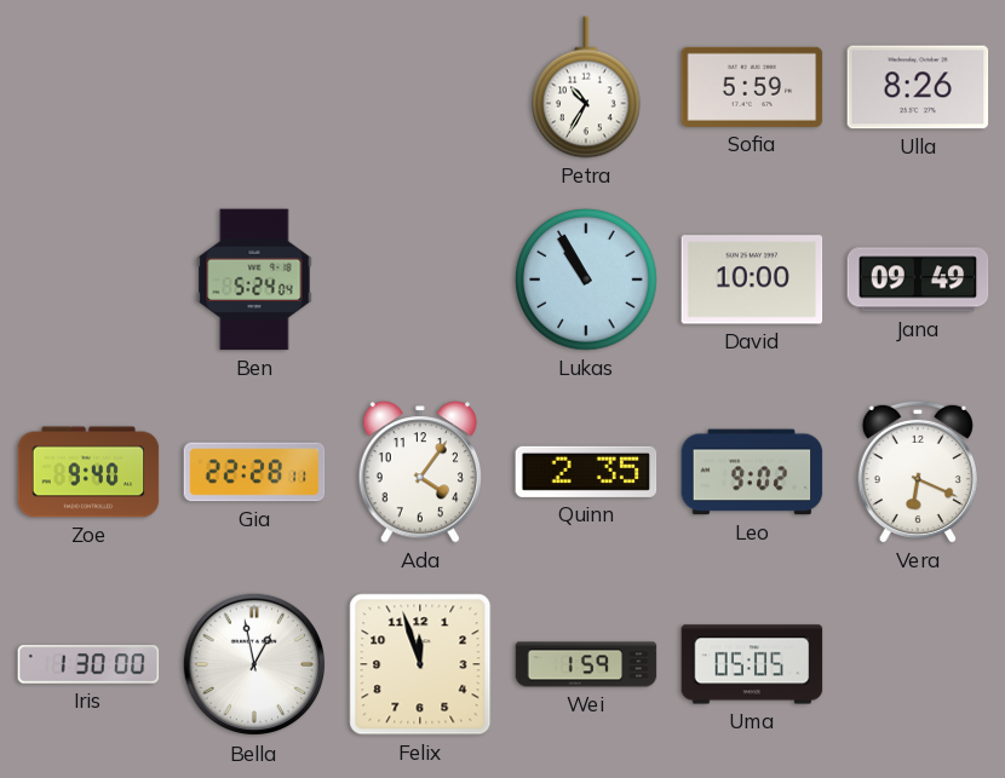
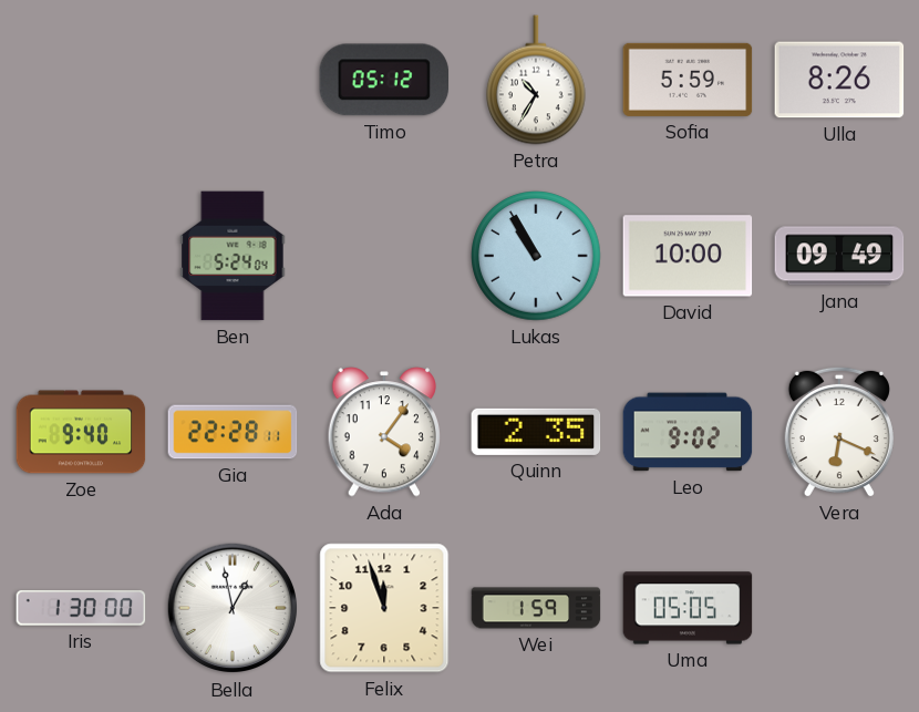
Timo: none -> 05:12
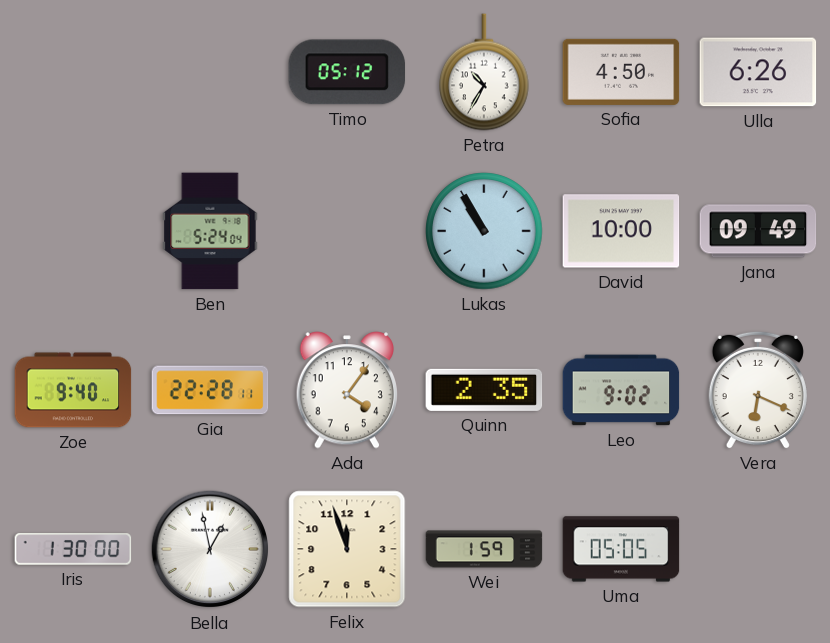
Sofia: 5:59 -> 4:50
Ulla: 8:26 -> 6:26
